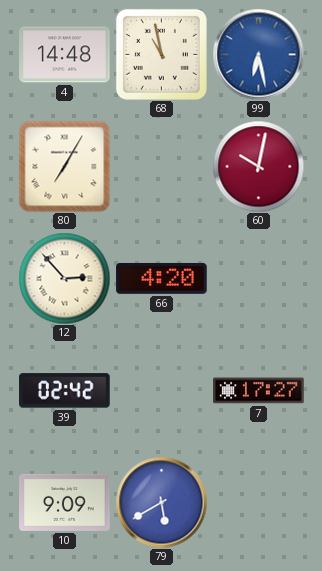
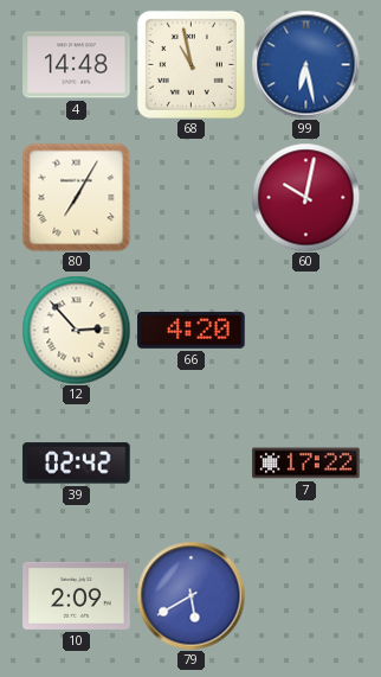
7: 17:27 -> 17:22
10: 9:09 -> 2:09
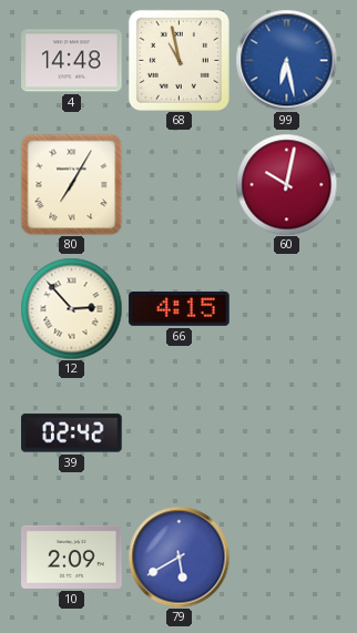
66: 4:20 -> 4:15
7: 17:22 -> none
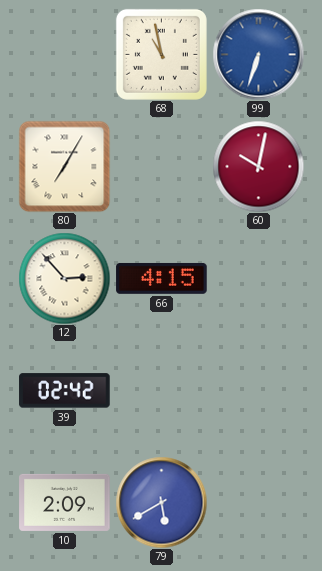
4: 14:48 -> none
99: 6:28 -> 6:33
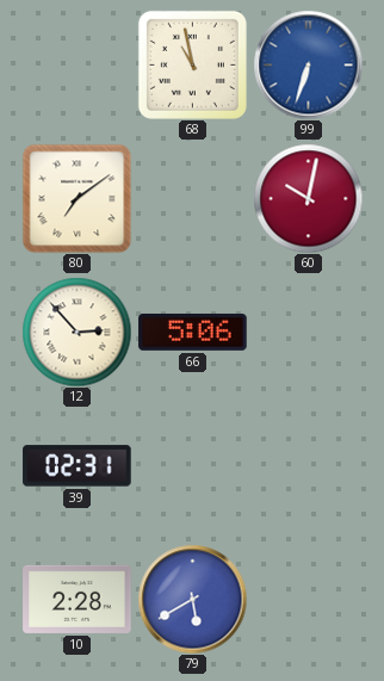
80: 7:05 -> 7:09
66: 4:15 -> 5:06
39: 02:42 -> 02:31
10: 2:09 -> 2:28
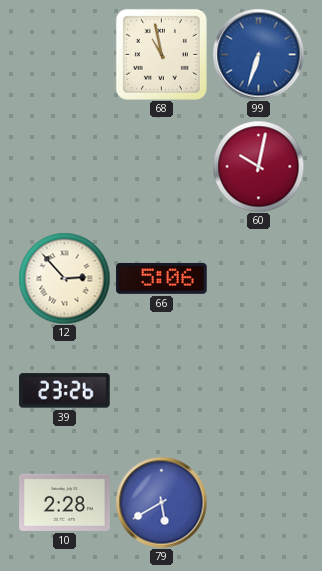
80: 7:09 -> none
39: 02:31 -> 23:26
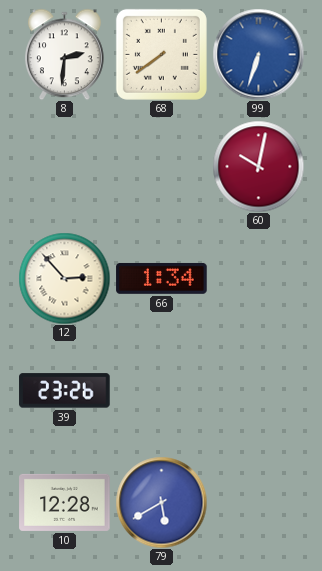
8: none -> 2:31
68: 10:58 -> 7:39
66: 5:06 -> 1:34
10: 2:28 -> 12:28
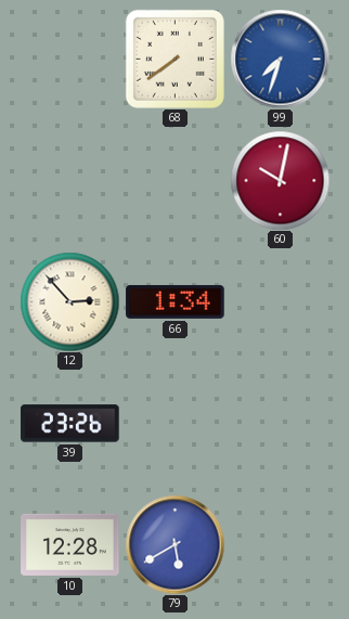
8: 2:31 -> none
99: 6:33 -> 7:33
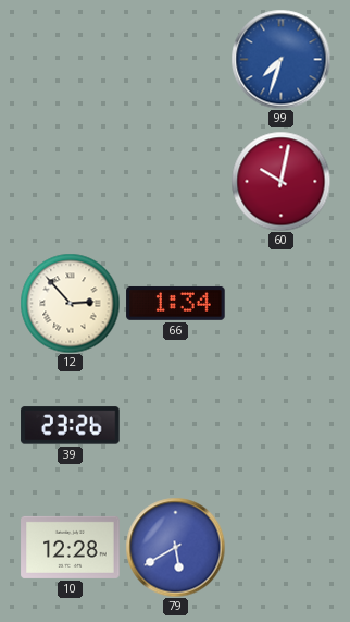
68: 7:39 -> none
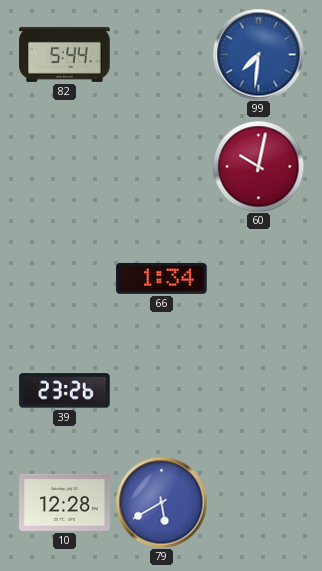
82: none -> 5:44
99: 7:33 -> 7:31
12: 2:53 -> none
